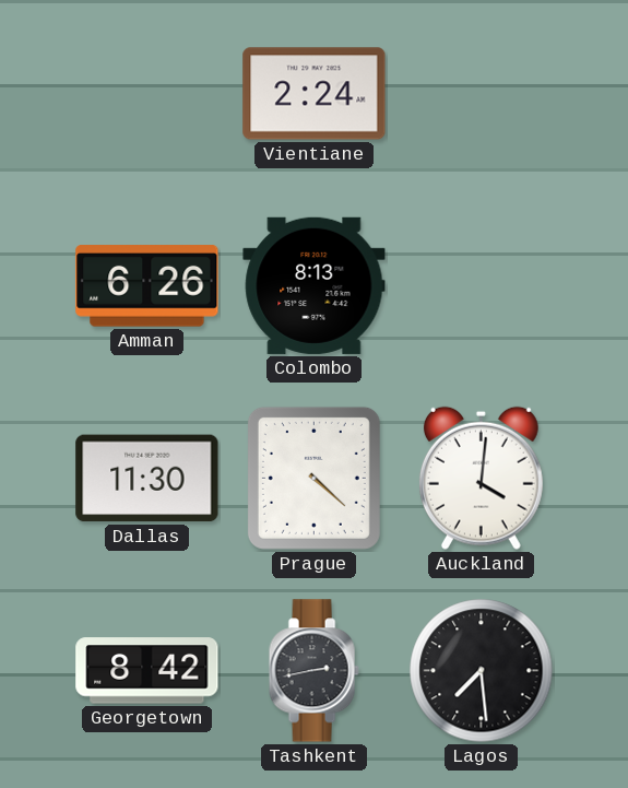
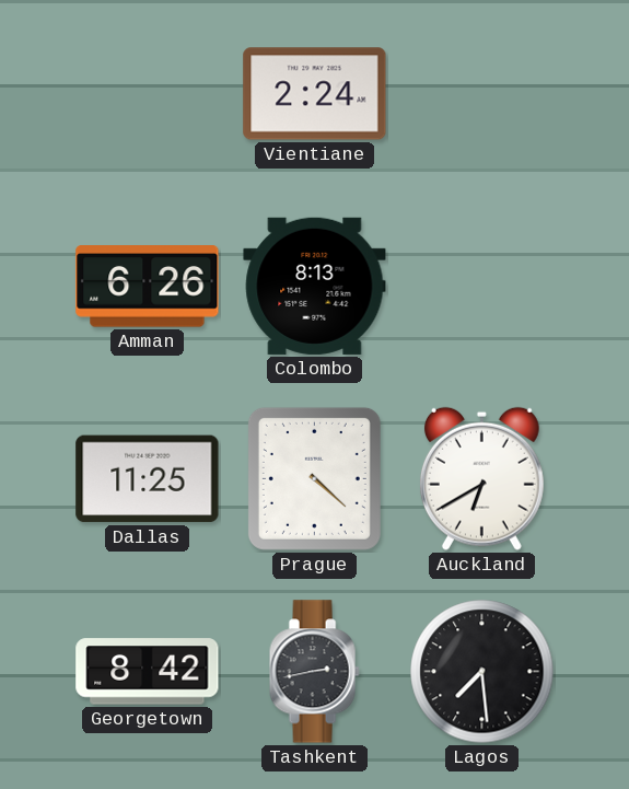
Dallas: 11:30 -> 11:25
Auckland: 4:01 -> 6:40
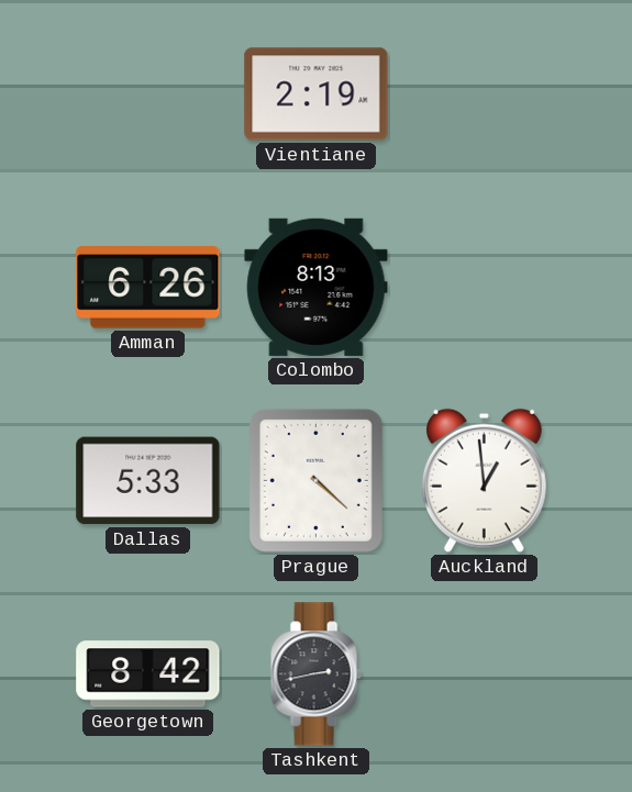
Vientiane: 2:24 -> 2:19
Dallas: 11:25 -> 5:33
Auckland: 6:40 -> 12:59
Lagos: 7:29 -> none
